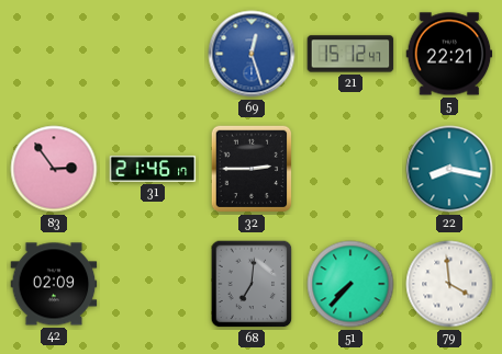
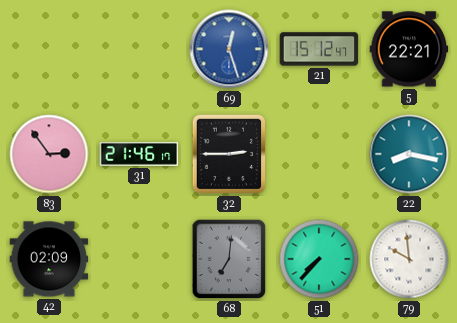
79: 3:59 -> 9:59
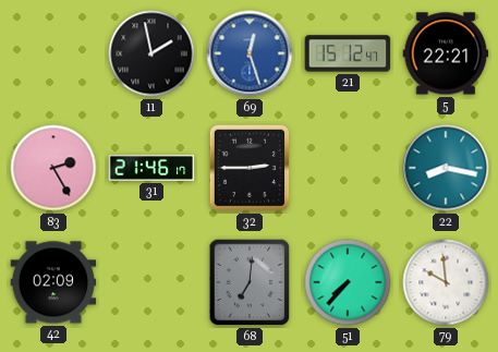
11: none -> 1:58
83: 2:54 -> 2:25
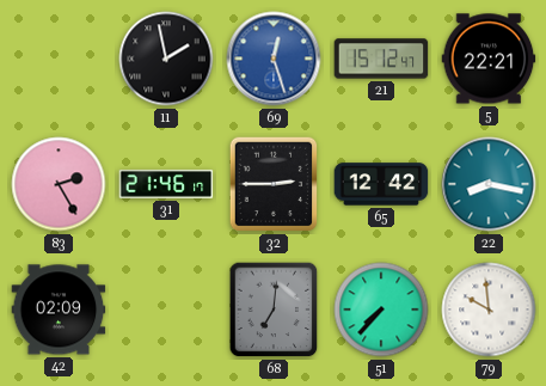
65: none -> 12:42
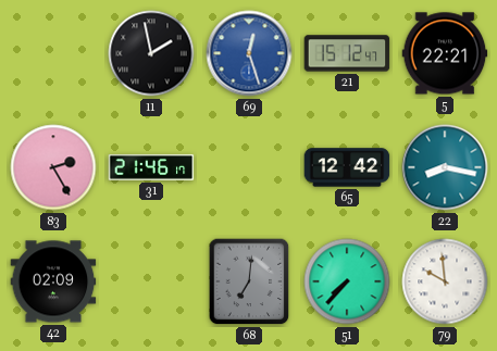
32: 2:45 -> none
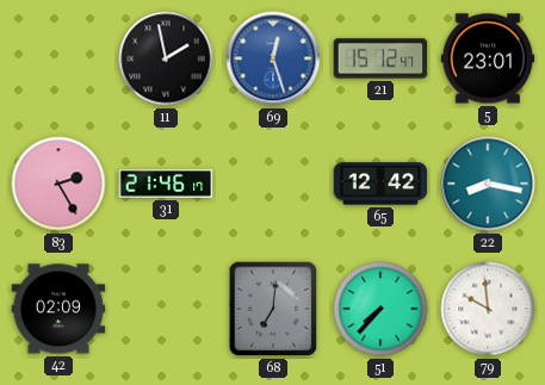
5: 22:21 -> 23:01
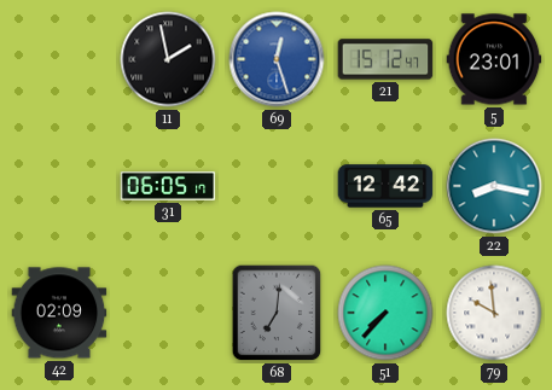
83: 2:25 -> none
31: 21:46 -> 06:05
